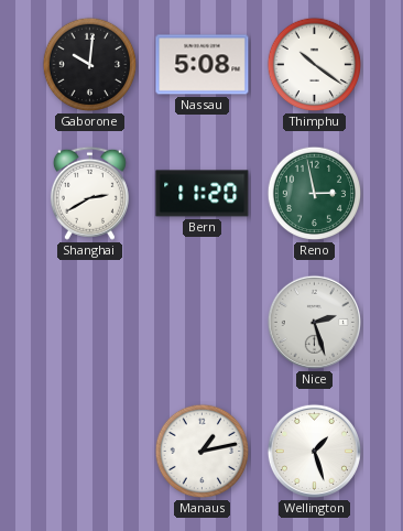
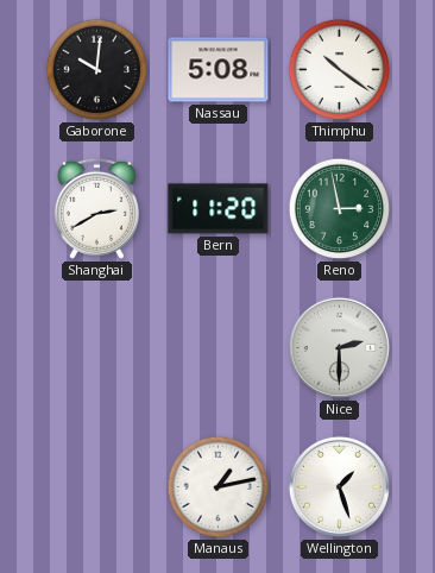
Nice: 2:27 -> 2:30
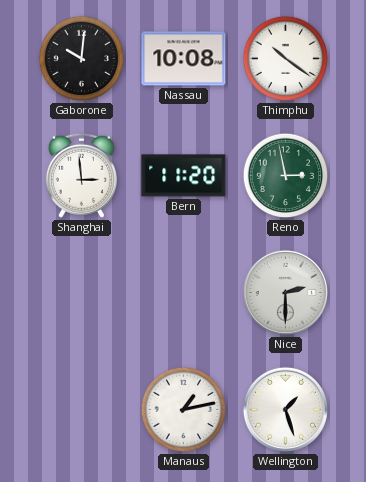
Nassau: 5:08 -> 10:08
Shanghai: 2:40 -> 2:59
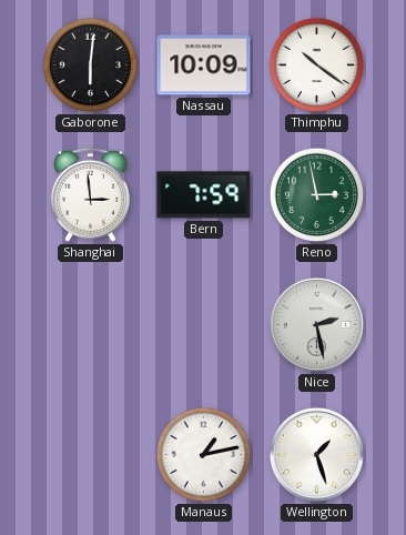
Gaborone: 10:01 -> 6:01
Nassau: 10:08 -> 10:09
Bern: 11:20 -> 7:59
Nice: 2:30 -> 2:28
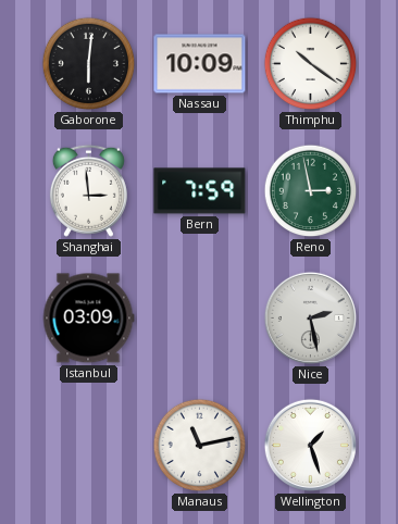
Istanbul: none -> 03:09
Manaus: 1:13 -> 11:13
